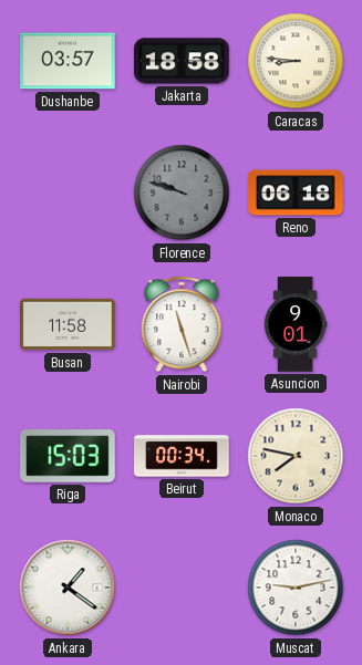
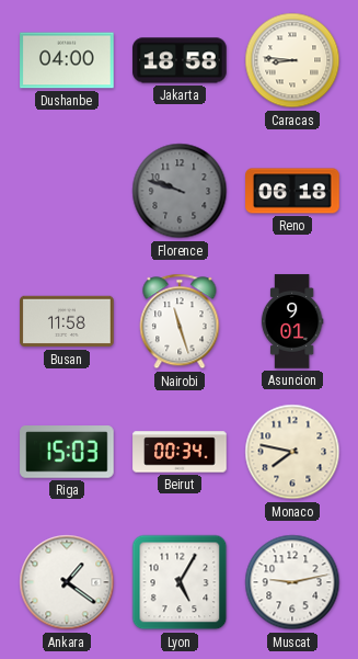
Dushanbe: 03:57 -> 04:00
Lyon: none -> 5:05
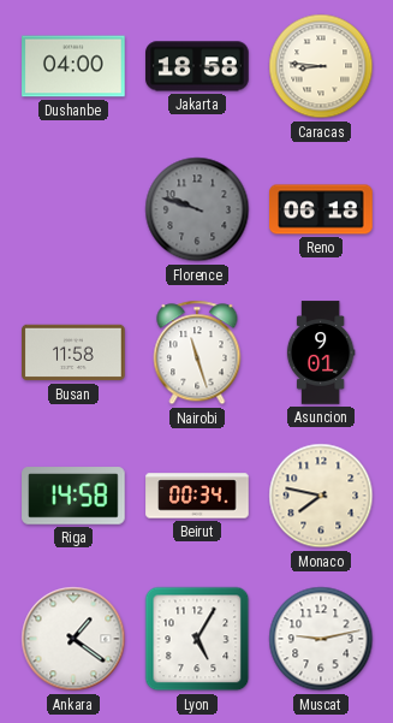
Riga: 15:03 -> 14:58
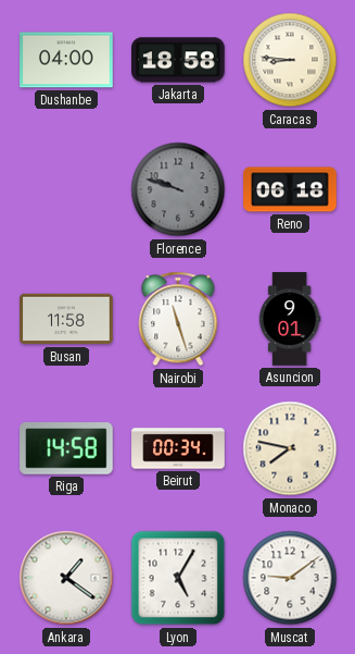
Muscat: 9:13 -> 9:09
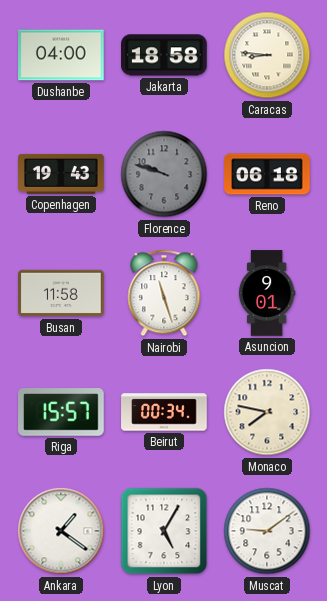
Copenhagen: none -> 19:43
Riga: 14:58 -> 15:57
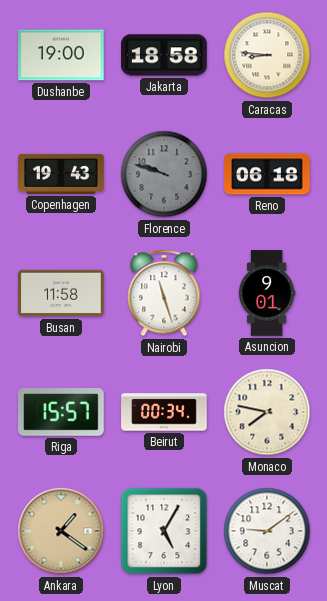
Dushanbe: 04:00 -> 19:00
Ankara dial: white -> champagne
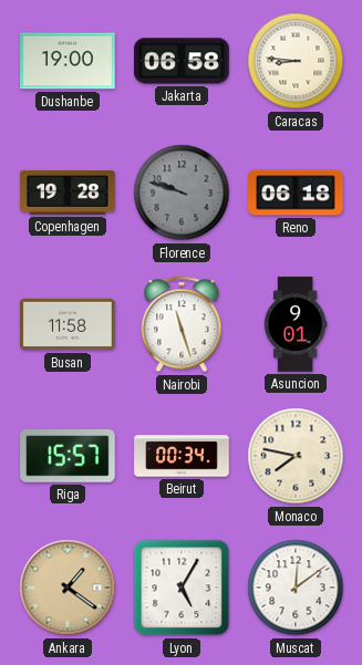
Jakarta: 18:58 -> 06:58
Copenhagen: 19:43 -> 19:28
Muscat: 9:09 -> 12:09
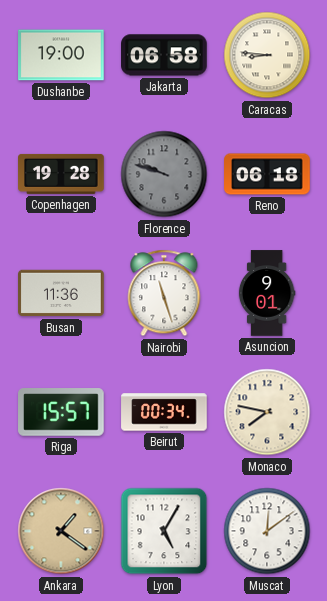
Busan: 11:58 -> 11:36
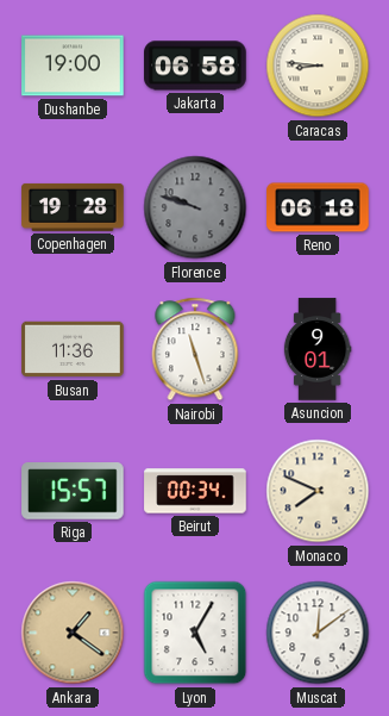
Monaco: 7:47 -> 7:49
